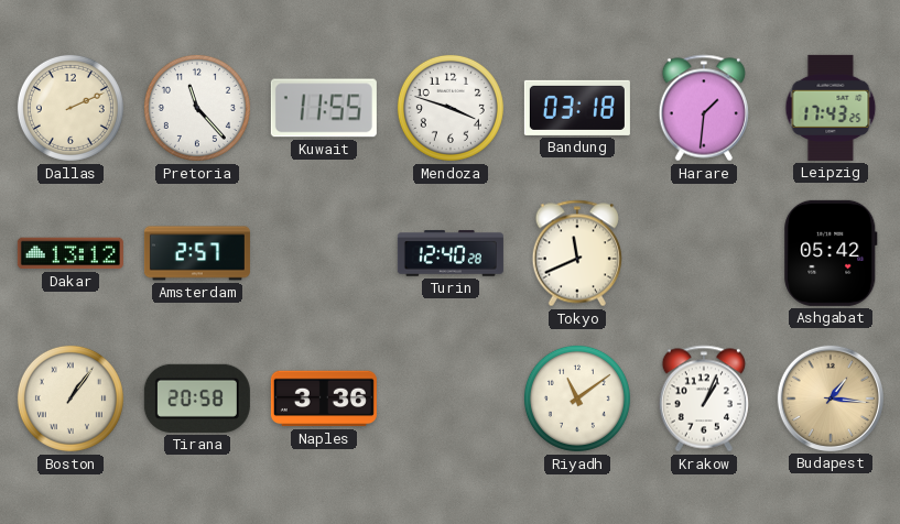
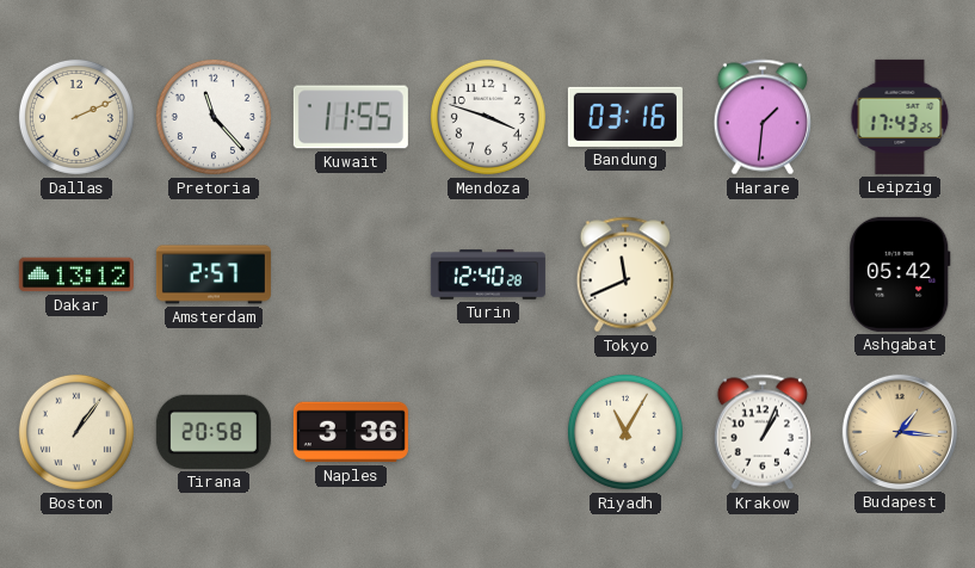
Bandung: 03:18 -> 03:16
Riyadh: 11:09 -> 11:05
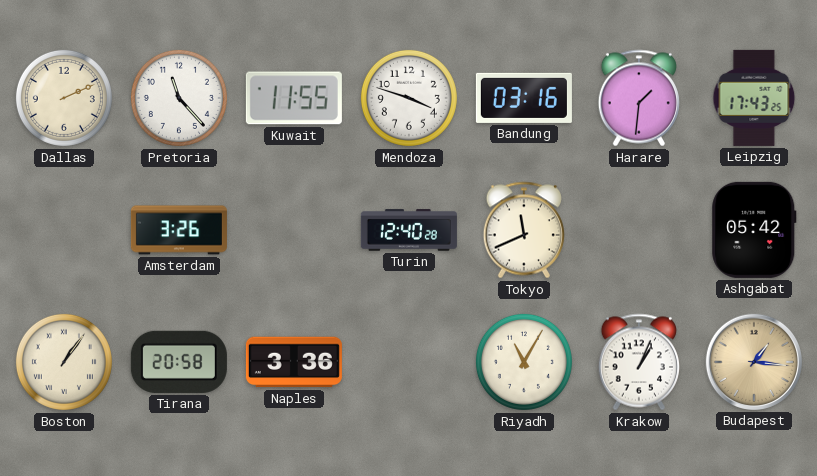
Dakar: 13:12 -> none
Amsterdam: 2:57 -> 3:26
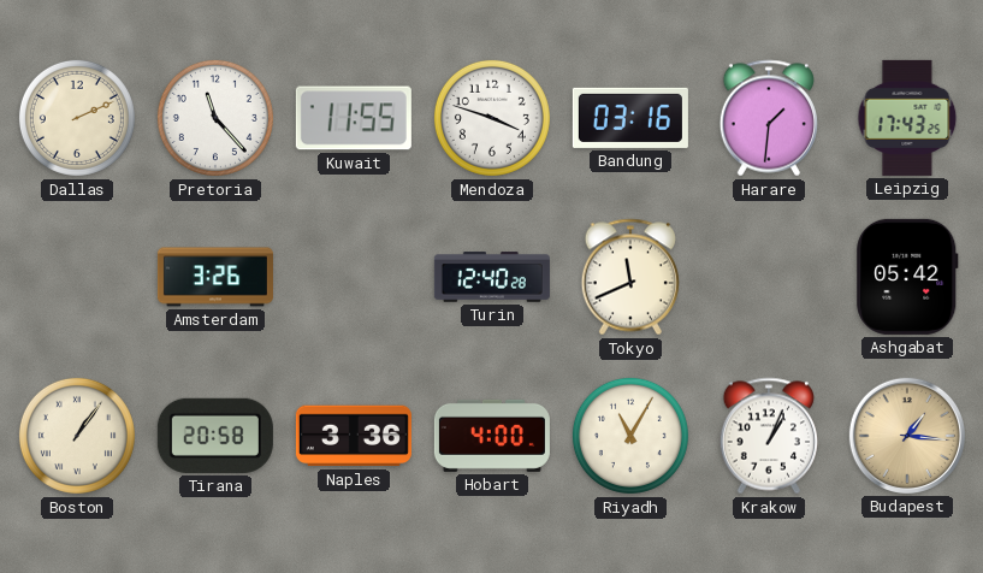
Hobart: none -> 4:00
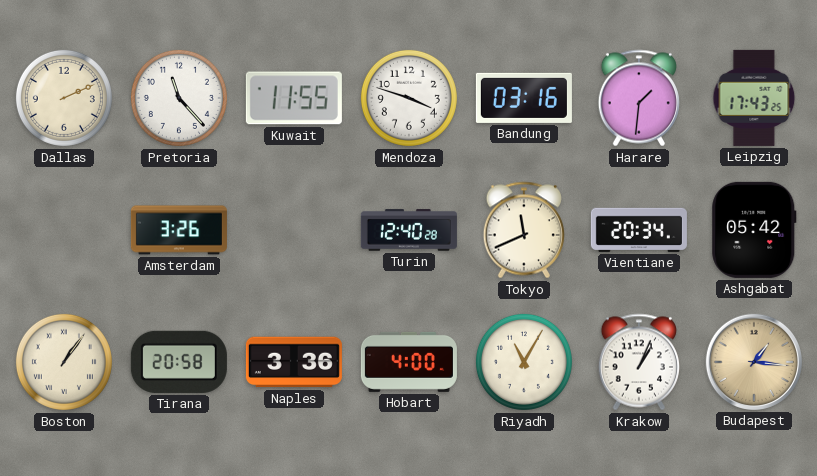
Vientiane: none -> 20:34
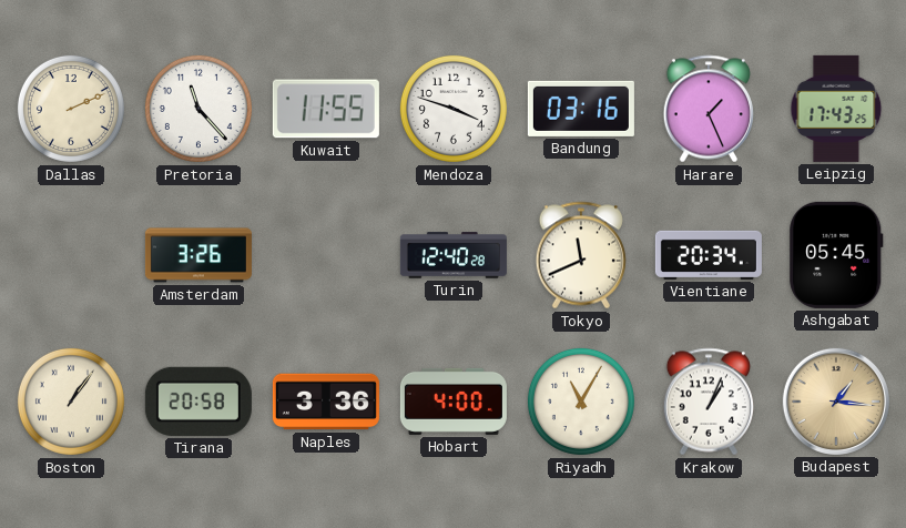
Harare: 1:31 -> 1:26
Ashgabat: 05:42 -> 05:45
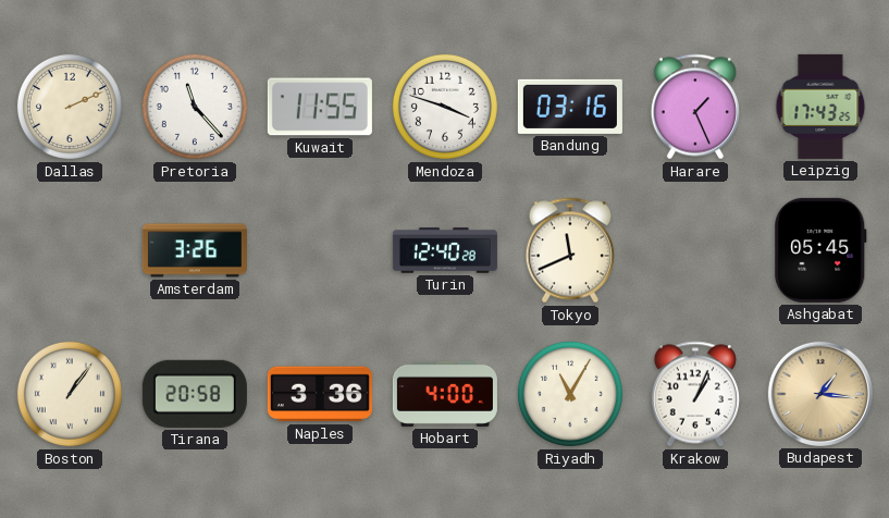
Vientiane: 20:34 -> none
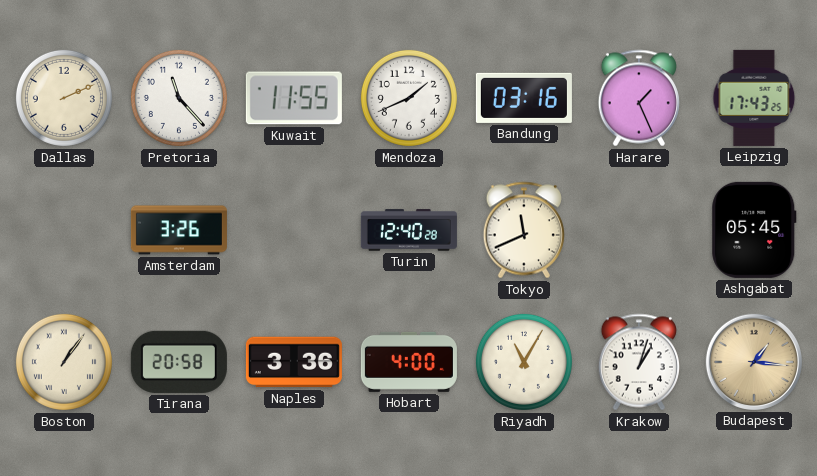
Mendoza: 3:48 -> 1:41
Krakow: 1:04 -> 1:03
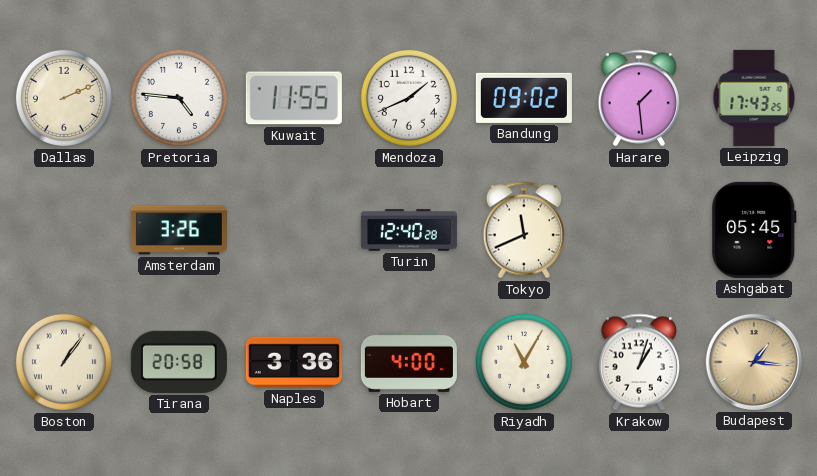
Pretoria: 11:23 -> 4:46
Bandung: 03:16 -> 09:02
Harare: 1:26 -> 1:29
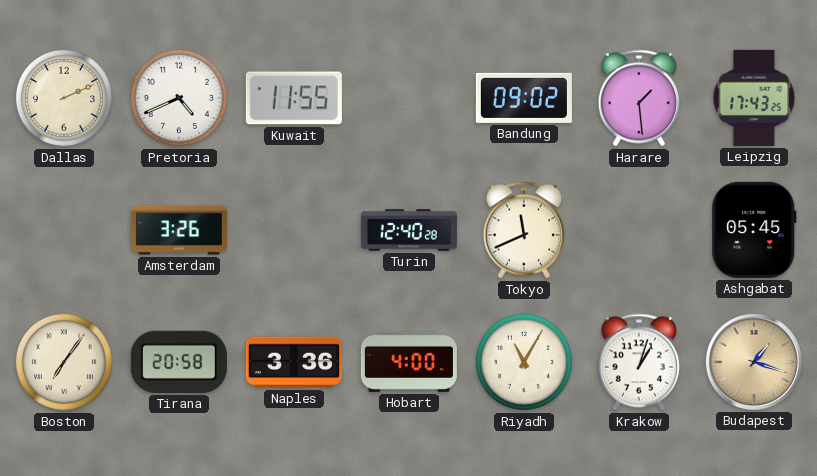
Pretoria: 4:46 -> 4:41
Mendoza: 1:41 -> none
Boston: 1:06 -> 7:06
Budapest: 1:16 -> 1:18
